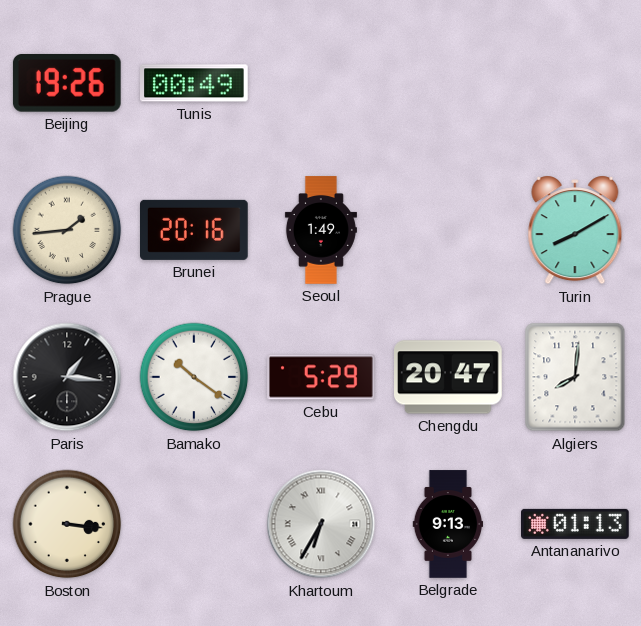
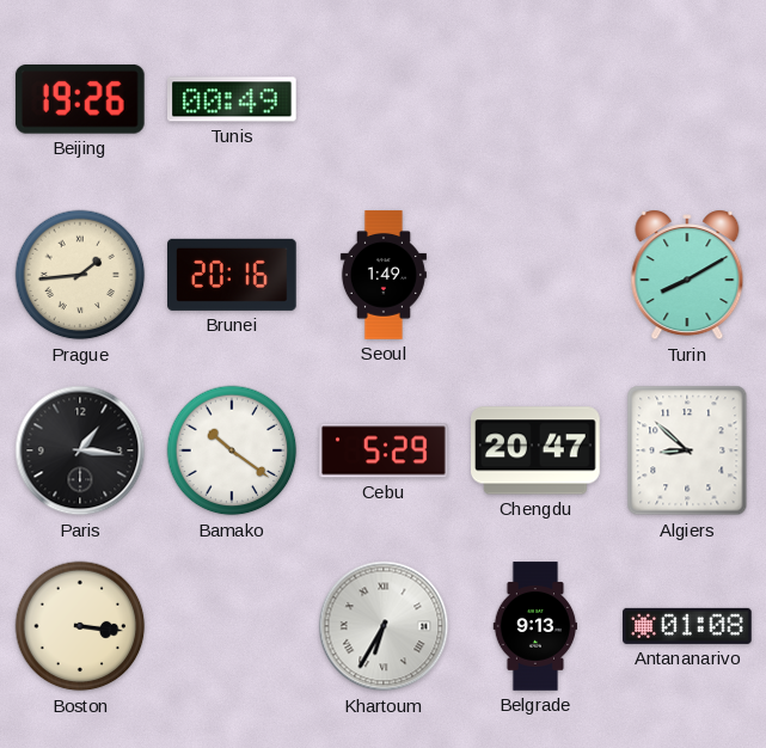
Algiers: 8:01 -> 8:52
Antananarivo: 01:13 -> 01:08
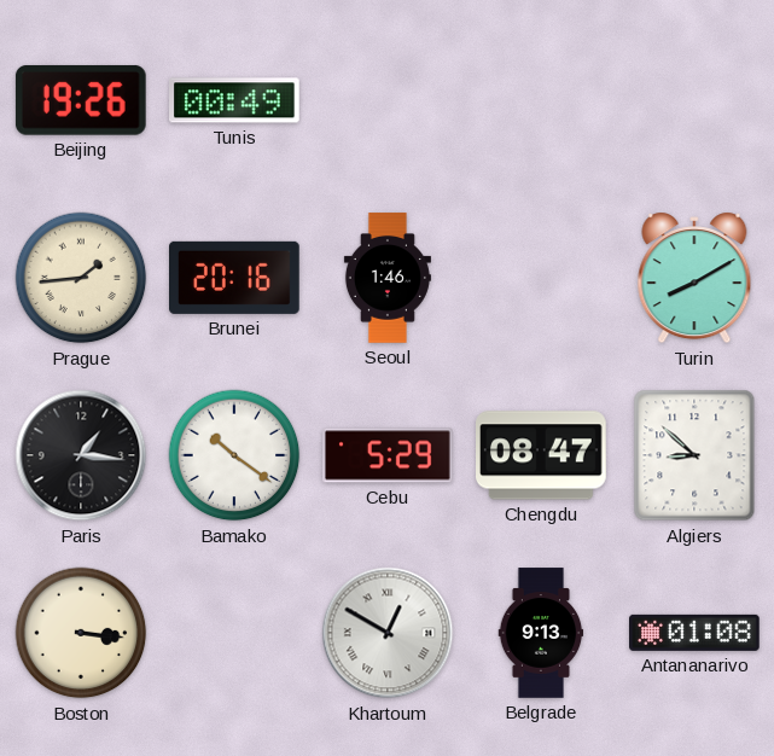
Seoul: 1:49 -> 1:46
Chengdu: 20:47 -> 08:47
Khartoum: 6:35 -> 12:50
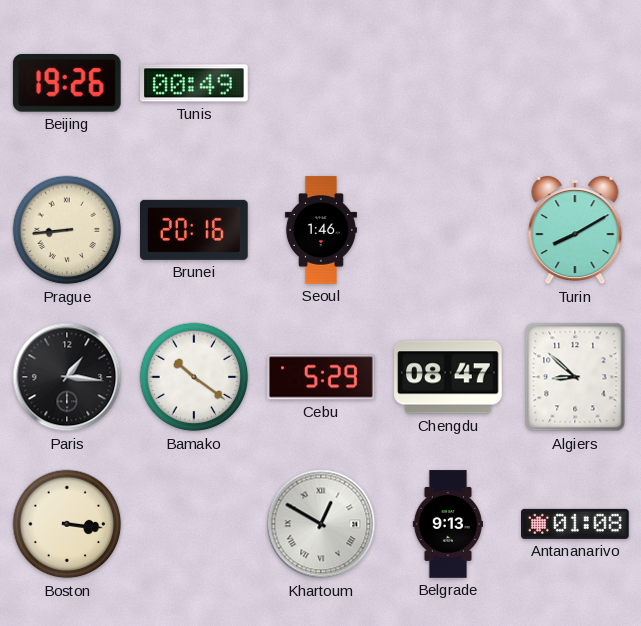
Prague: 1:44 -> 8:44
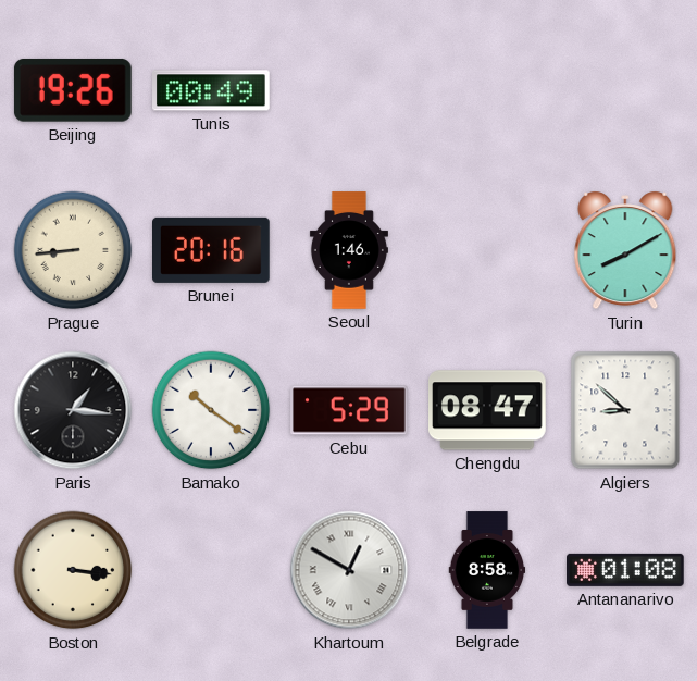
Belgrade: 9:13 -> 8:58
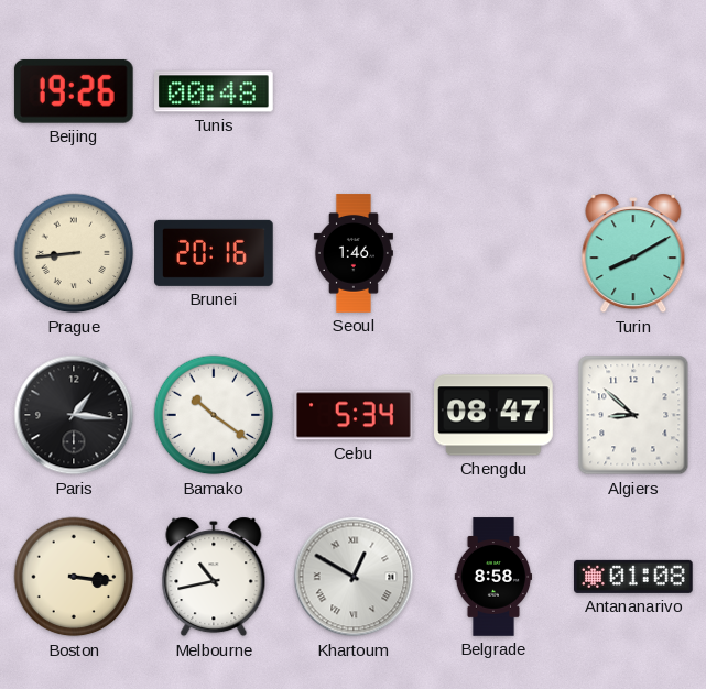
Tunis: 00:49 -> 00:48
Cebu: 5:29 -> 5:34
Melbourne: none -> 10:43
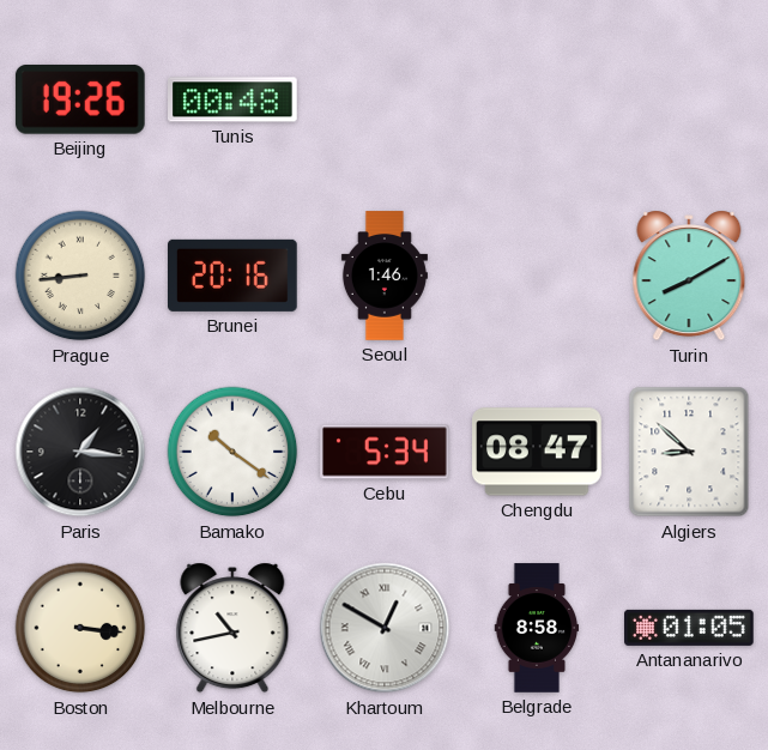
Antananarivo: 01:08 -> 01:05
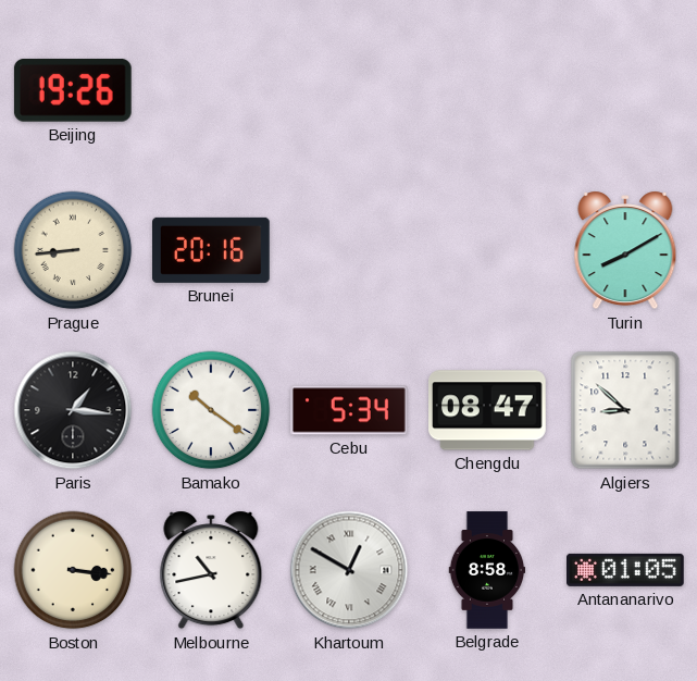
Tunis: 00:48 -> none
Seoul: 1:46 -> none
